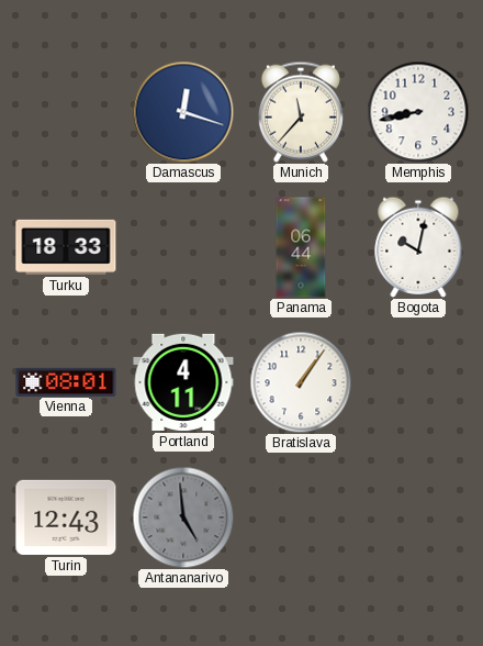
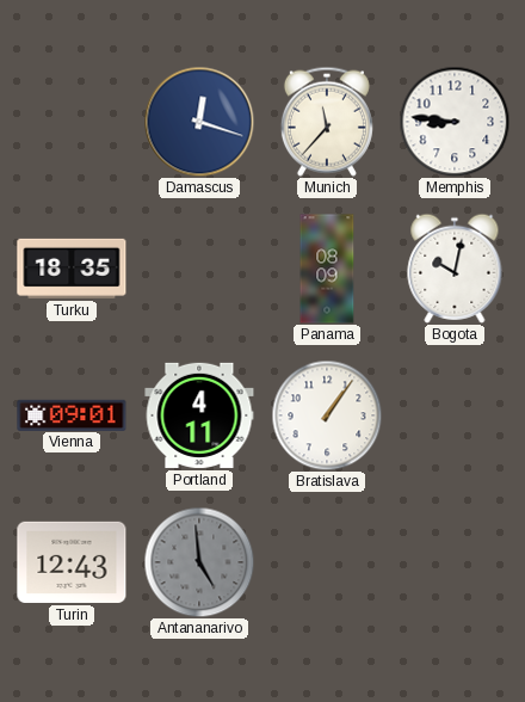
Memphis: 8:43 -> 8:46
Turku: 18:33 -> 18:35
Panama: 06:44 -> 08:09
Vienna: 08:01 -> 09:01
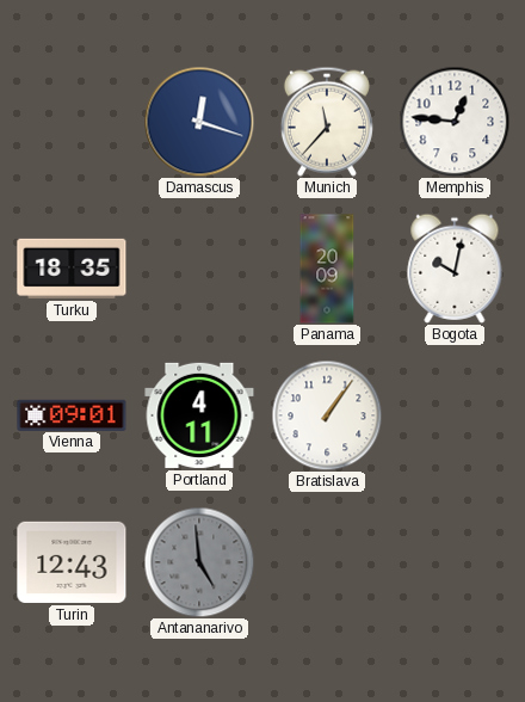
Memphis: 8:46 -> 12:46
Panama: 08:09 -> 20:09
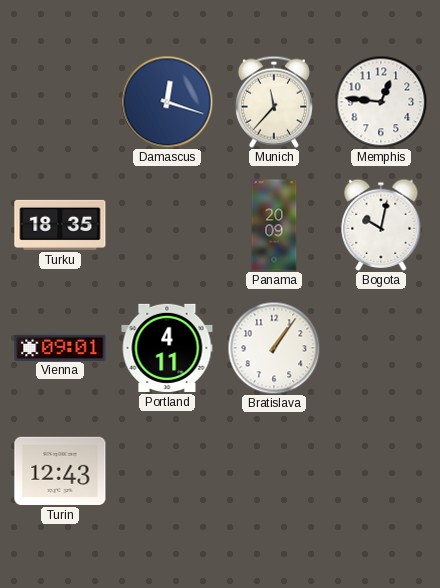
Antananarivo: 4:59 -> none
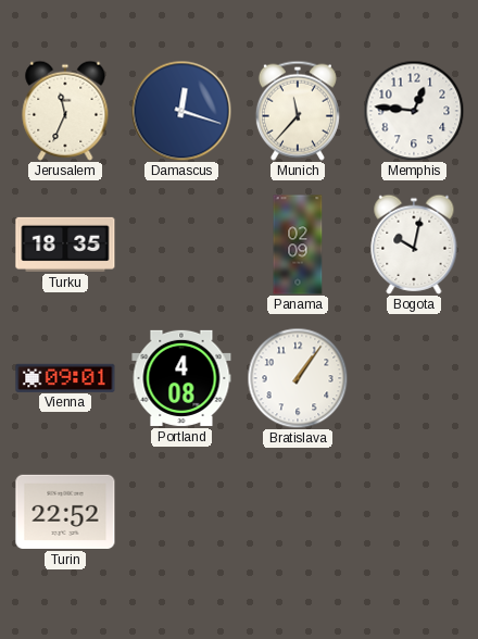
Jerusalem: none -> 11:34
Panama: 20:09 -> 02:09
Portland: 4:11 -> 4:08
Turin: 12:43 -> 22:52
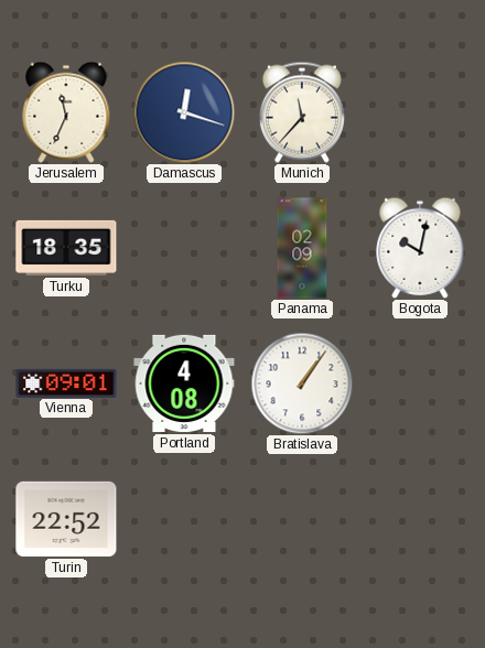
Memphis: 12:46 -> none
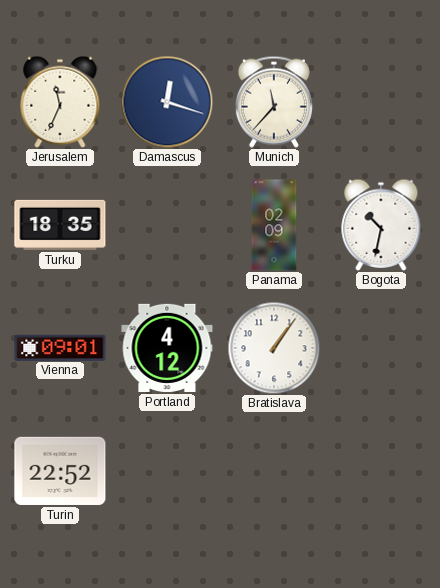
Bogota: 10:02 -> 10:32
Portland: 4:08 -> 4:12
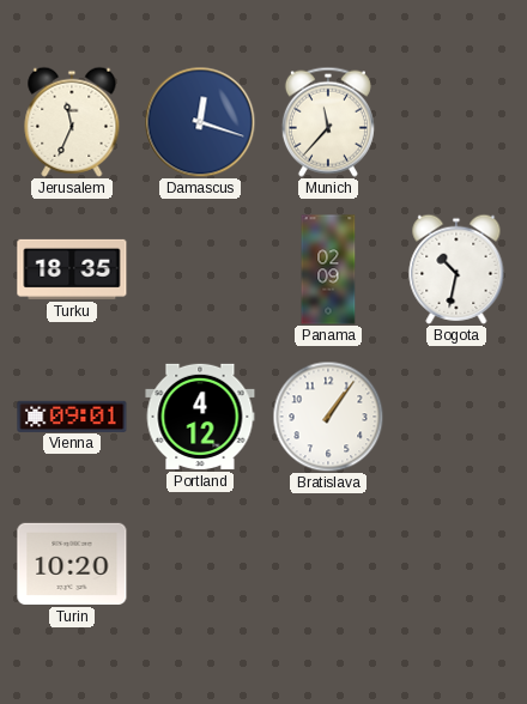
Turin: 22:52 -> 10:20
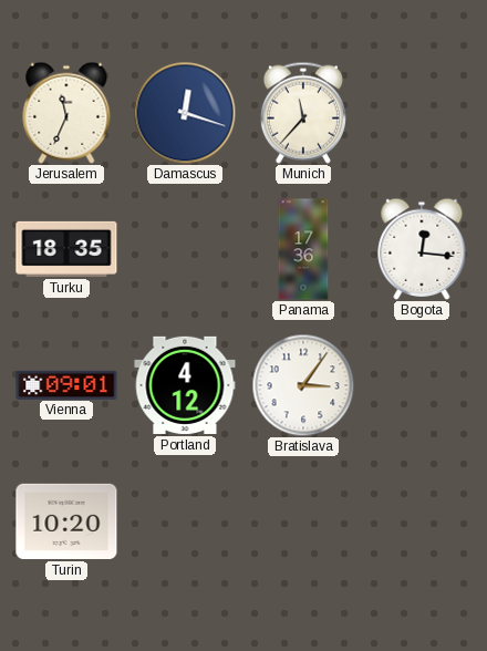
Panama: 02:09 -> 17:36
Bogota: 10:32 -> 12:16
Bratislava: 1:06 -> 3:06
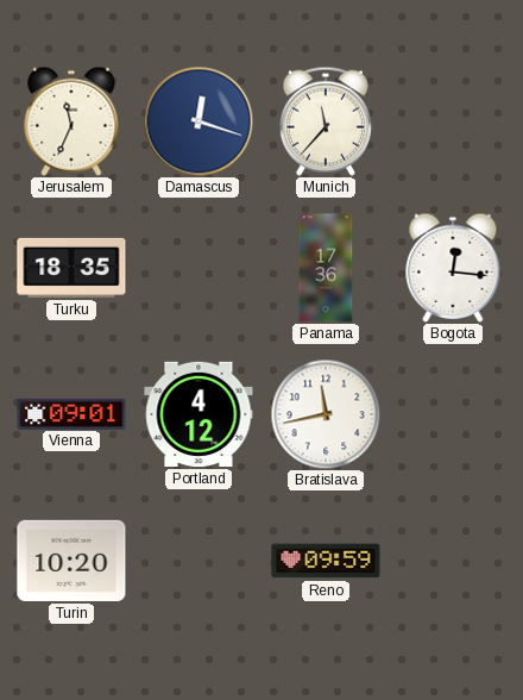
Bratislava: 3:06 -> 11:43
Reno: none -> 09:59
